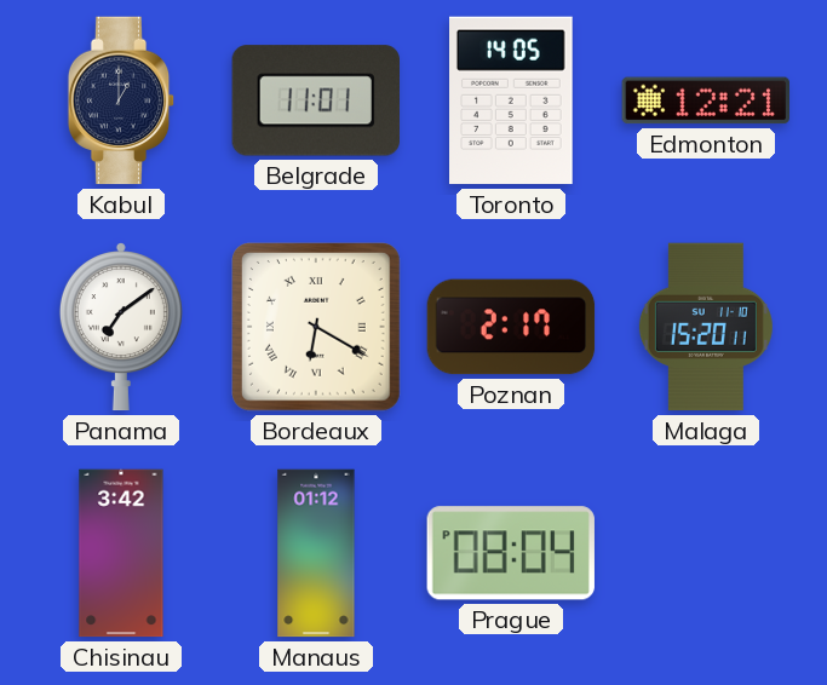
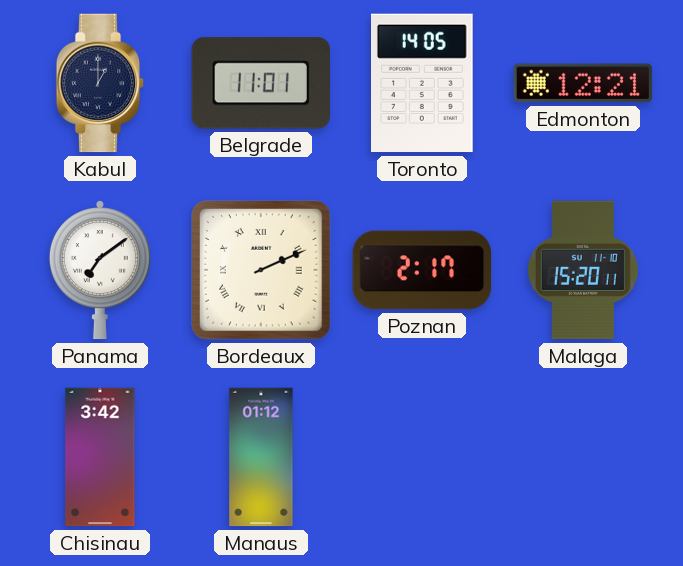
Bordeaux: 6:20 -> 2:11
Prague: 08:04 -> none
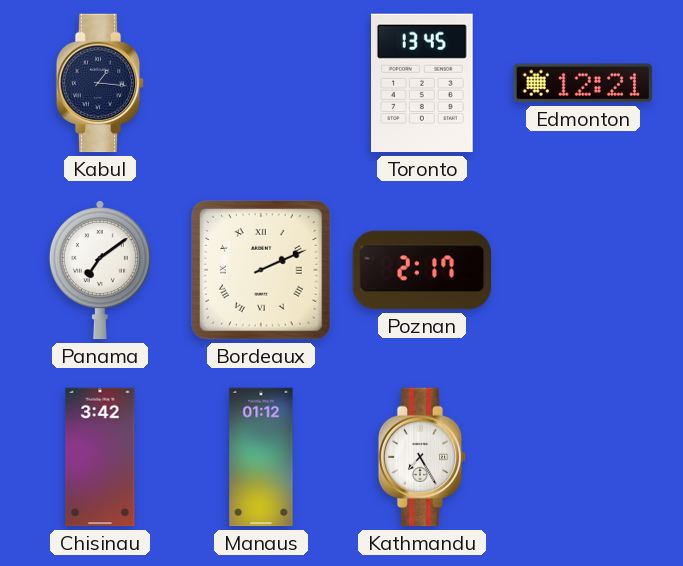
Kabul: 1:00 -> 1:16
Belgrade: 11:01 -> none
Toronto: 14:05 -> 13:45
Malaga: 15:20 -> none
Kathmandu: none -> 7:25
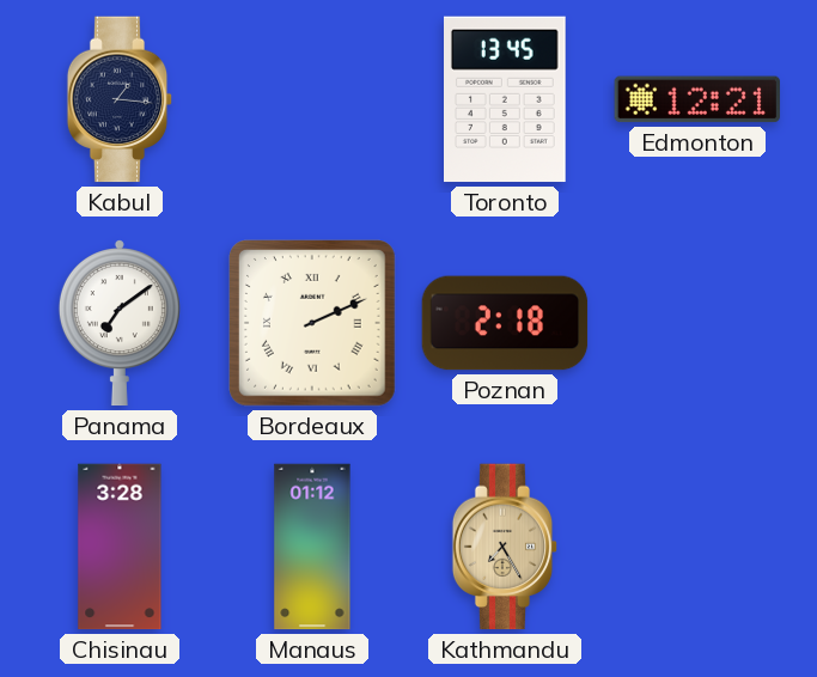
Poznan: 2:17 -> 2:18
Chisinau: 3:42 -> 3:28
Kathmandu dial: white -> champagne
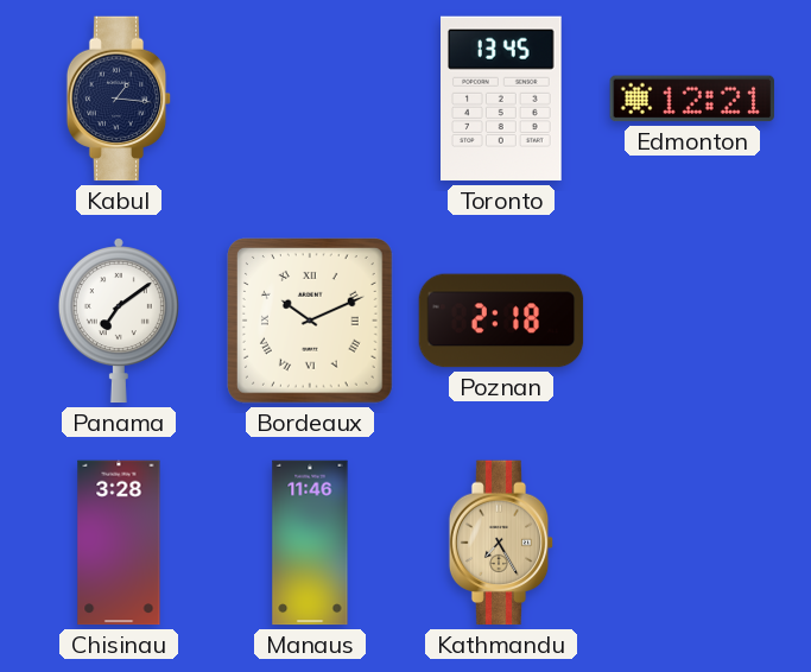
Bordeaux: 2:11 -> 10:11
Manaus: 01:12 -> 11:46
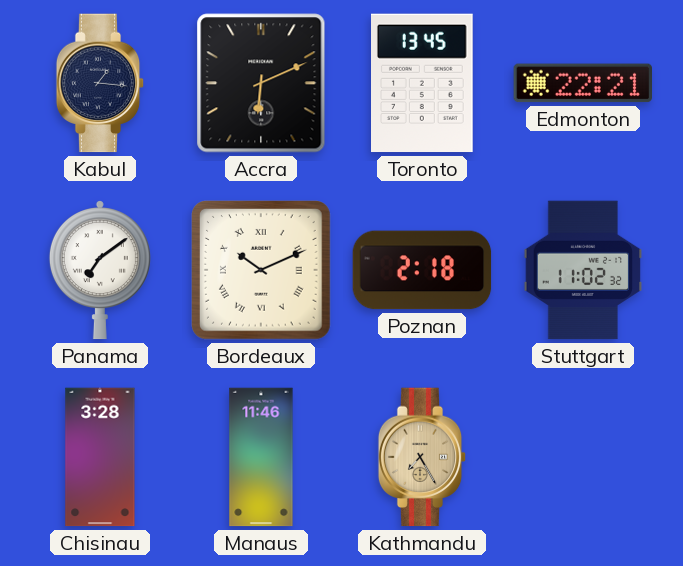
Accra: none -> 6:11
Edmonton: 12:21 -> 22:21
Stuttgart: none -> 11:02
